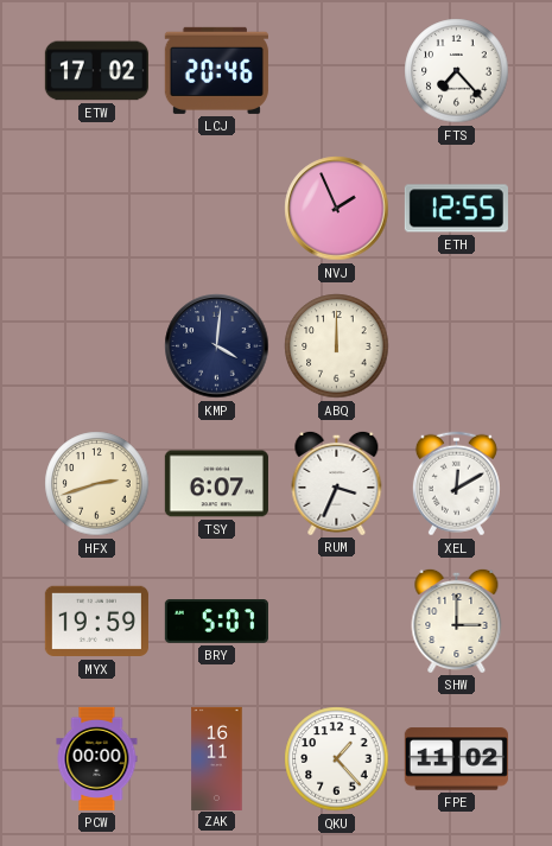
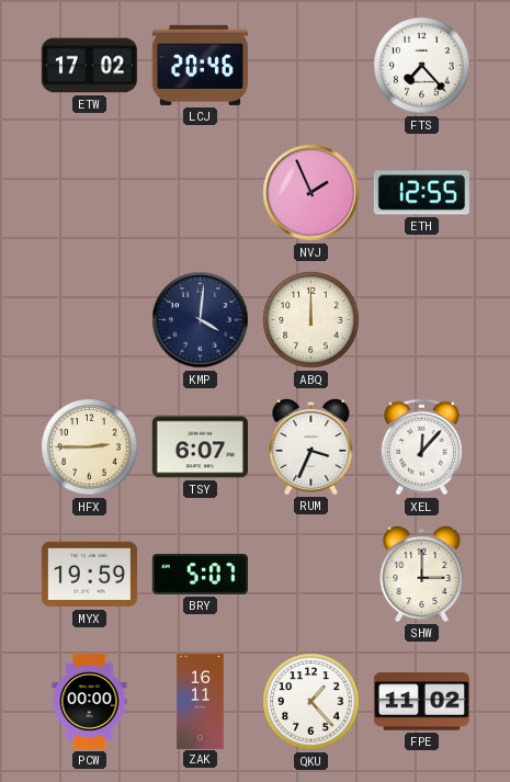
HFX: 2:42 -> 2:45
XEL: 12:10 -> 12:07
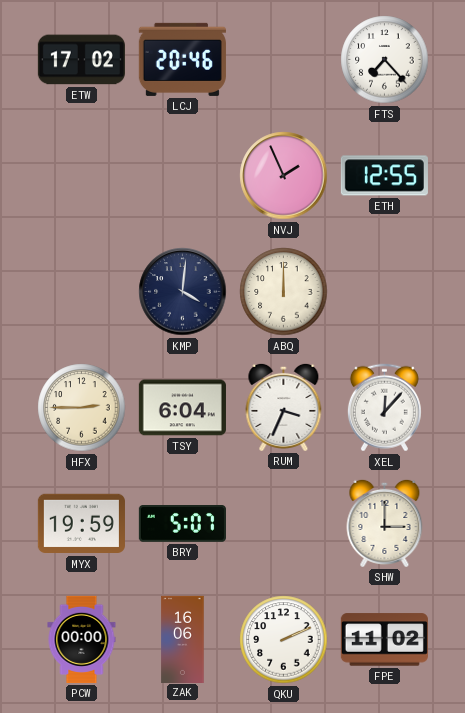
TSY: 6:07 -> 6:04
ZAK: 16:11 -> 16:06
QKU: 1:23 -> 2:11
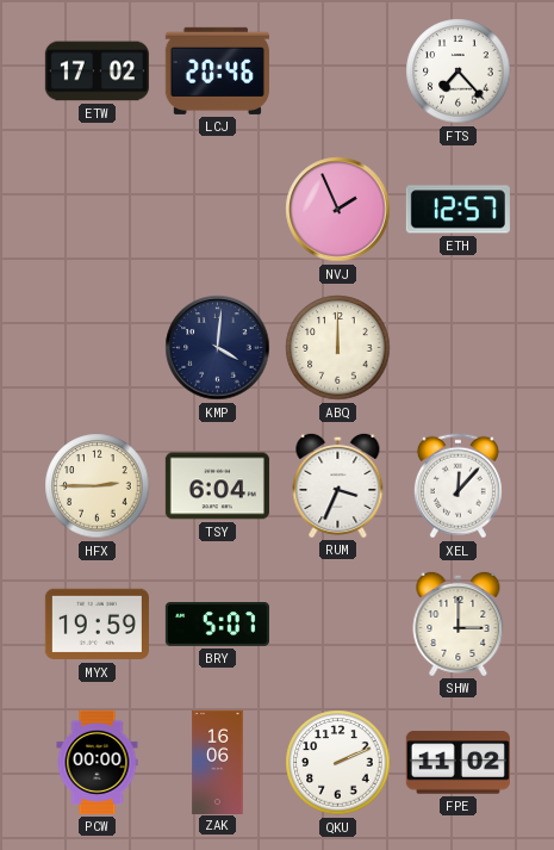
ETH: 12:55 -> 12:57
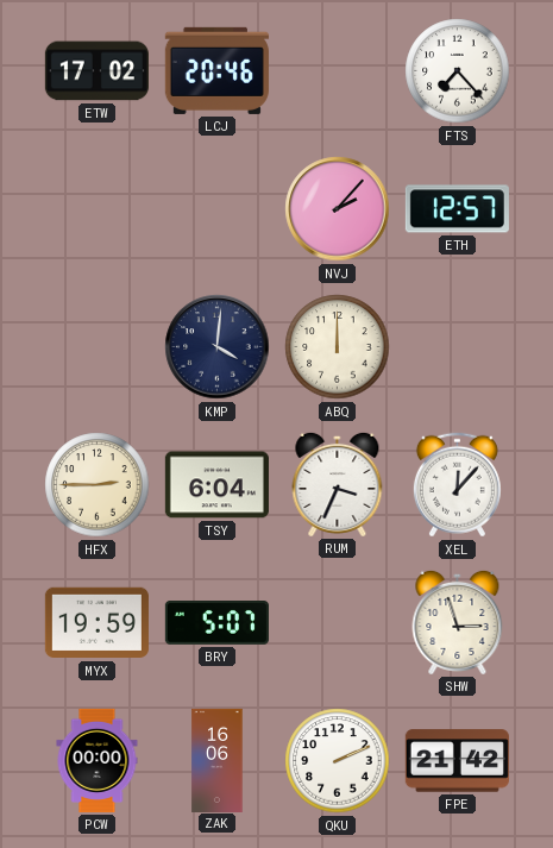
NVJ: 1:56 -> 2:07
SHW: 3:00 -> 2:57
FPE: 11:02 -> 21:42
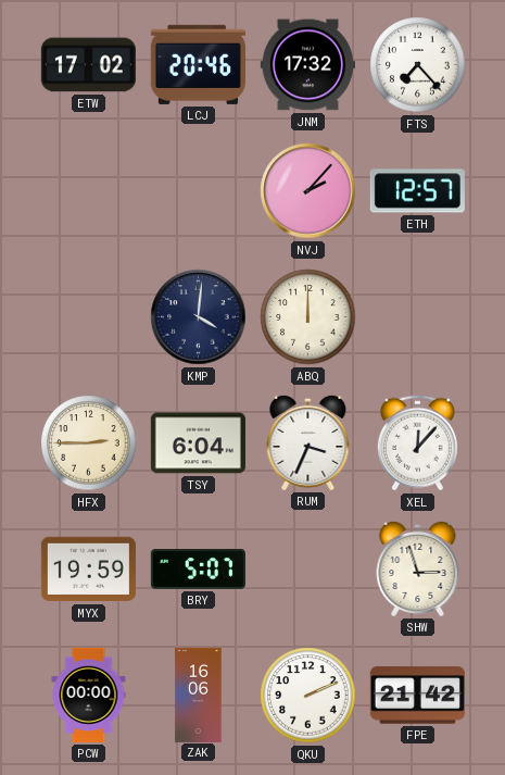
JNM: none -> 17:32
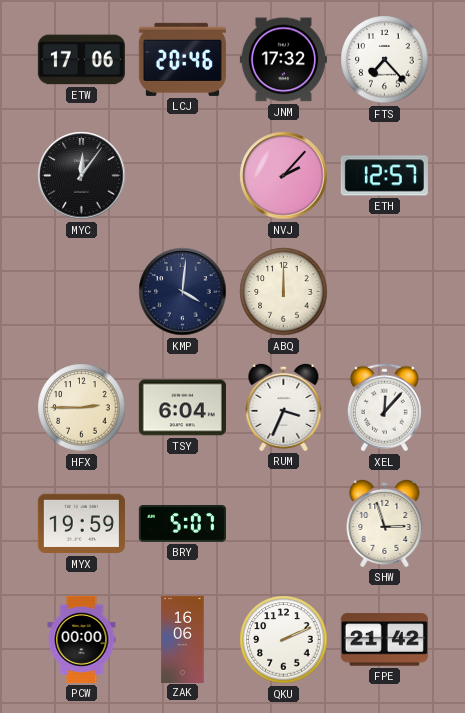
ETW: 17:02 -> 17:06
MYC: none -> 12:06
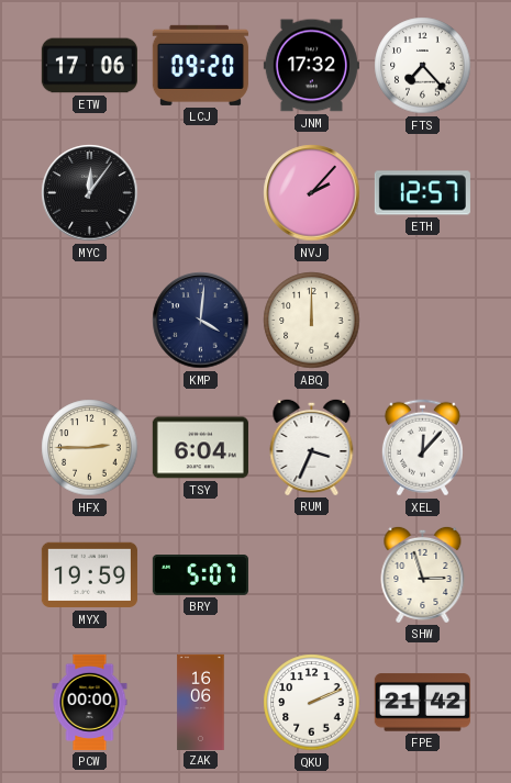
LCJ: 20:46 -> 09:20
